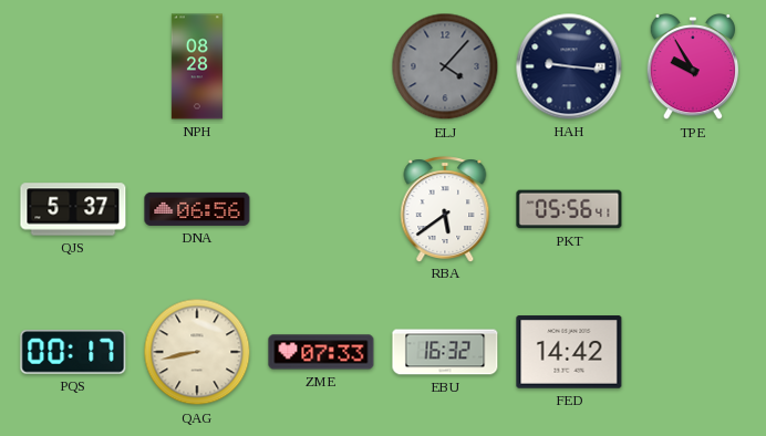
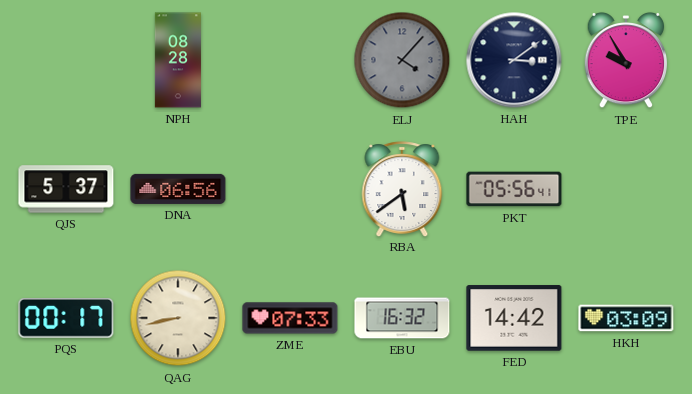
HAH: 9:16 -> 3:09
HKH: none -> 03:09
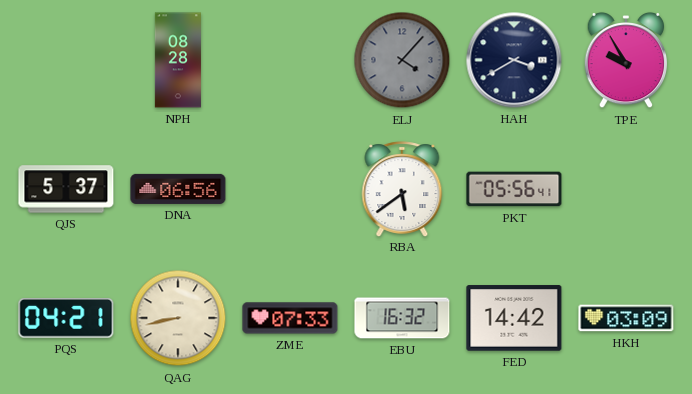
HAH: 3:09 -> 3:40
PQS: 00:17 -> 04:21
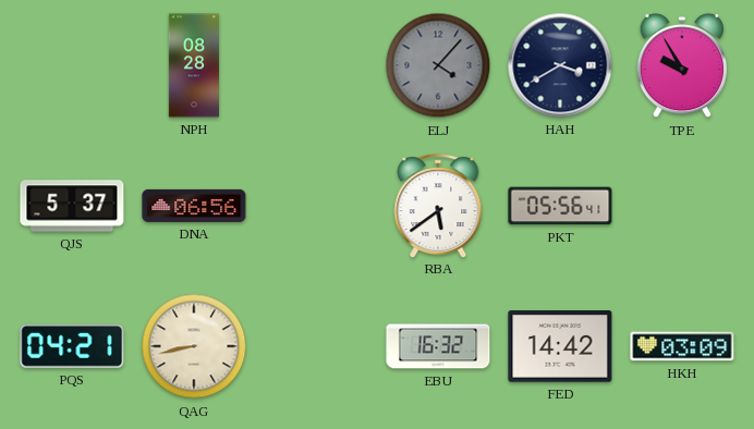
ZME: 07:33 -> none
